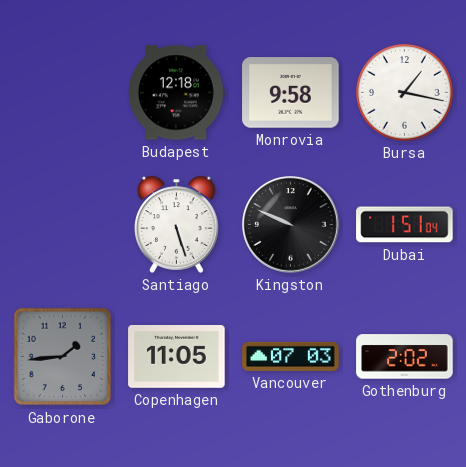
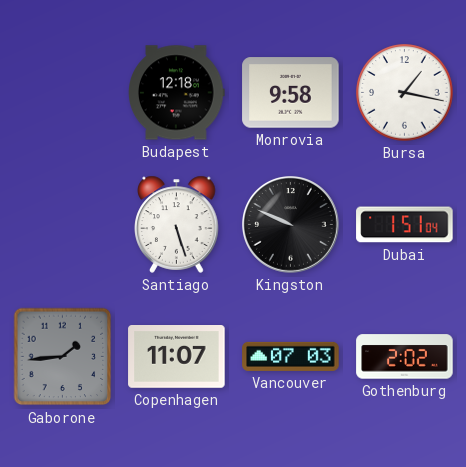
Copenhagen: 11:05 -> 11:07
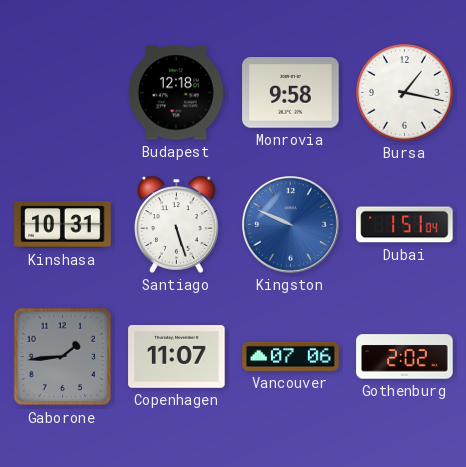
Kinshasa: none -> 10:31
Kingston dial: black -> blue
Vancouver: 07:03 -> 07:06
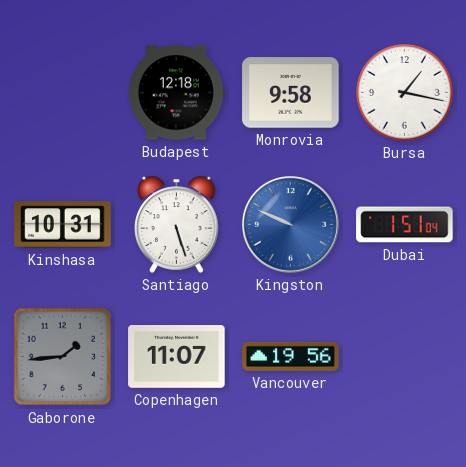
Vancouver: 07:06 -> 19:56
Gothenburg: 2:02 -> none
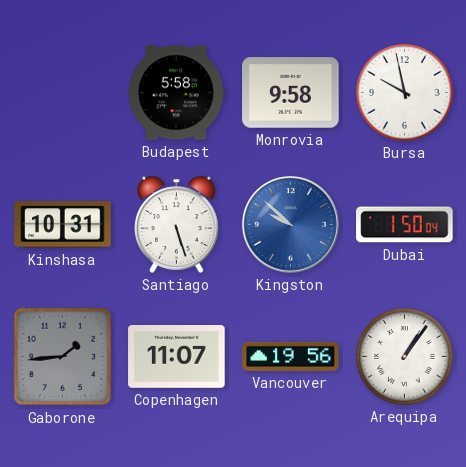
Budapest: 12:18 -> 5:58
Bursa: 1:17 -> 9:58
Kingston: 9:49 -> 9:52
Dubai: 1:51 -> 1:50
Arequipa: none -> 1:06
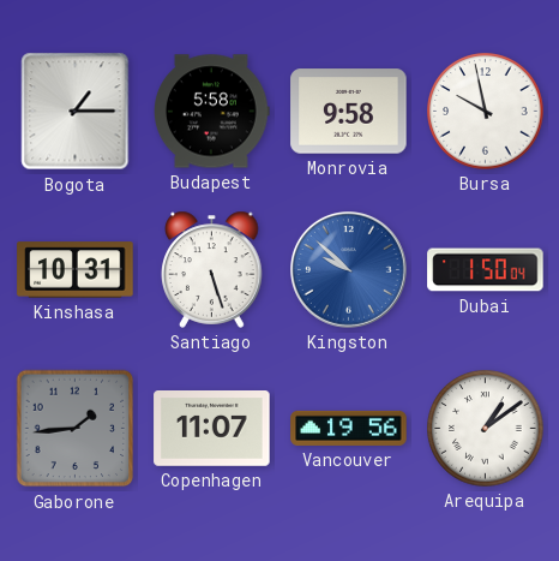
Bogota: none -> 1:15
Arequipa: 1:06 -> 1:09
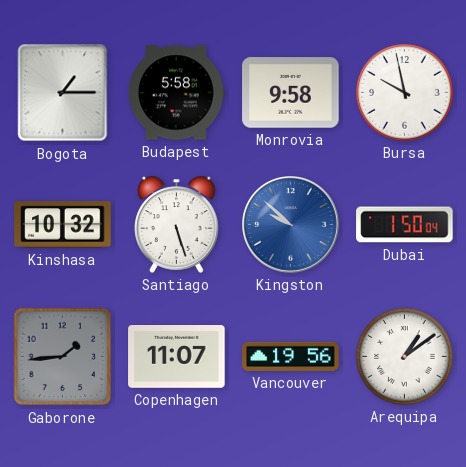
Kinshasa: 10:31 -> 10:32
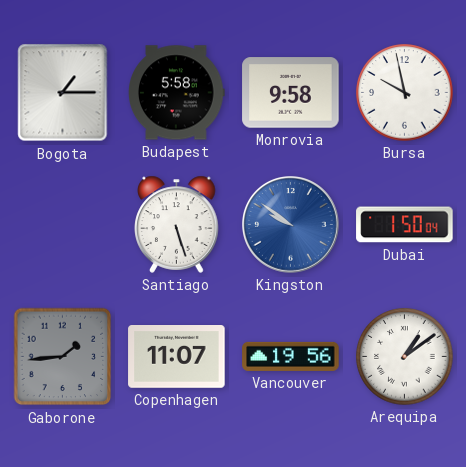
Kinshasa: 10:32 -> none
Kingston: 9:52 -> 9:51
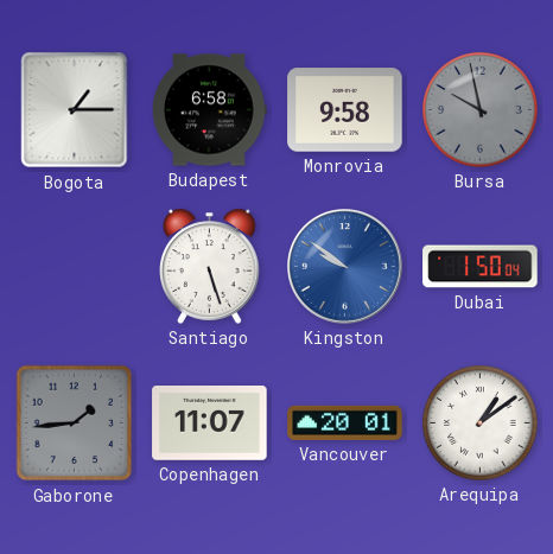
Budapest: 5:58 -> 6:58
Bursa dial: white -> grey
Vancouver: 19:56 -> 20:01
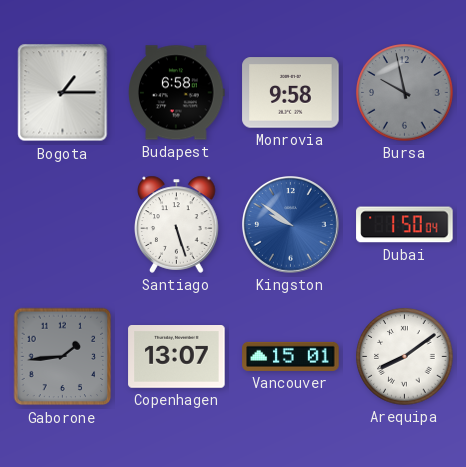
Copenhagen: 11:07 -> 13:07
Vancouver: 20:01 -> 15:01
Arequipa: 1:09 -> 8:09
